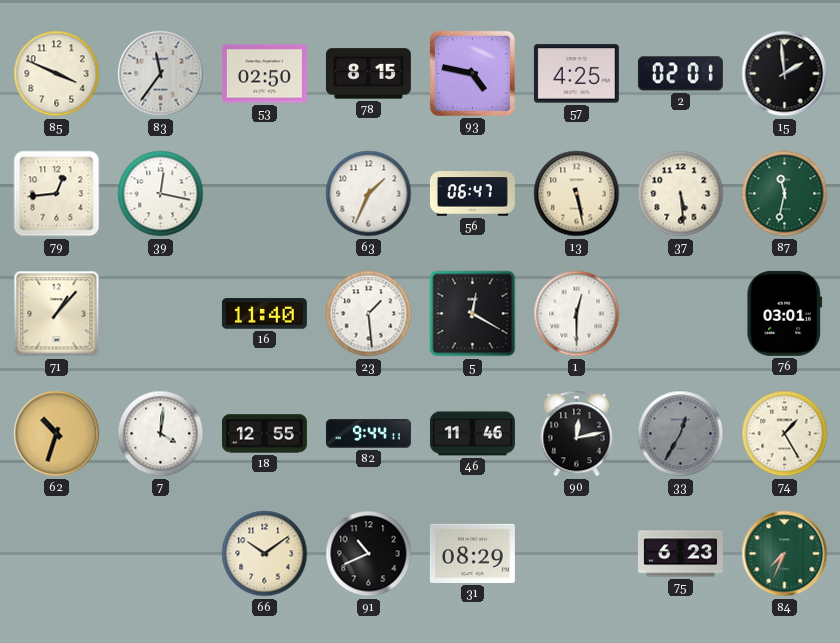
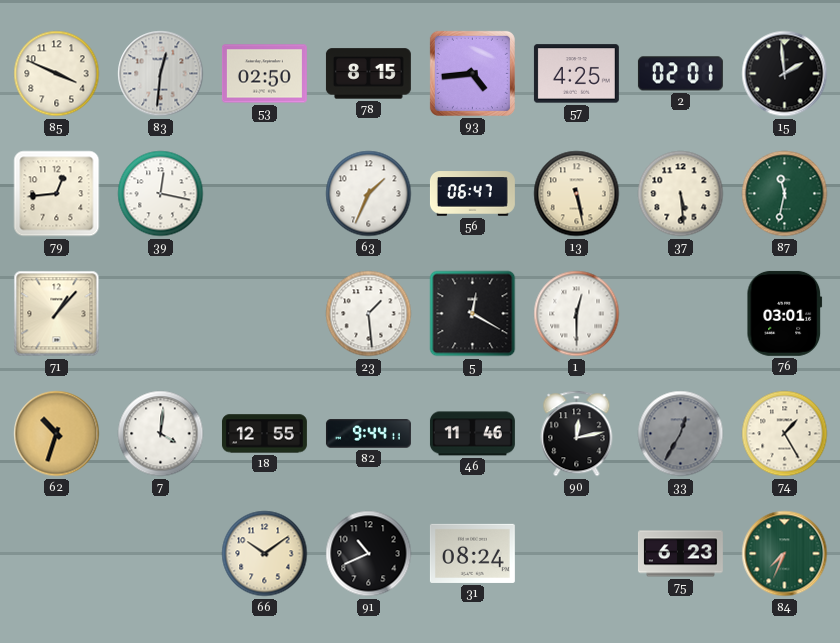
83: 11:36 -> 12:31
93: 4:47 -> 4:44
16: 11:40 -> none
31: 08:29 -> 08:24
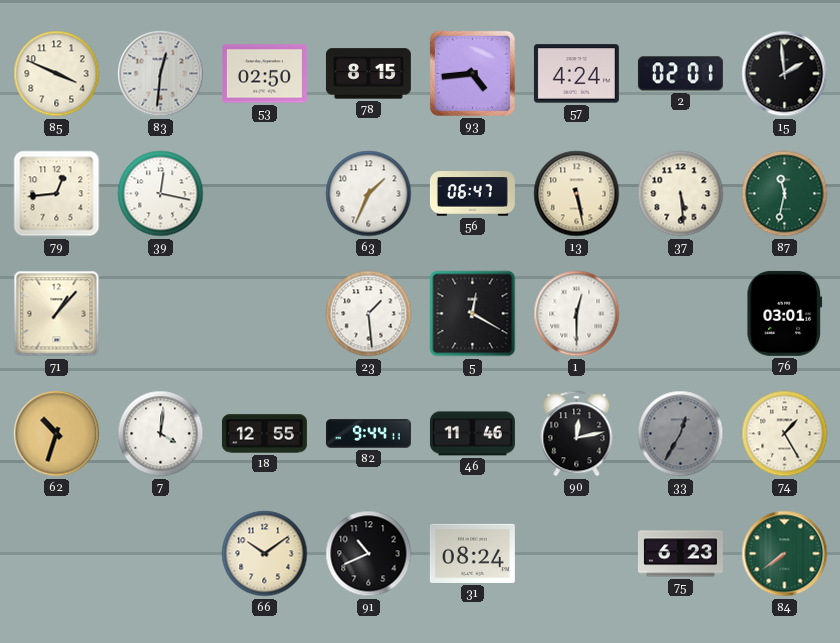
57: 4:25 -> 4:24
84: 7:34 -> 7:39
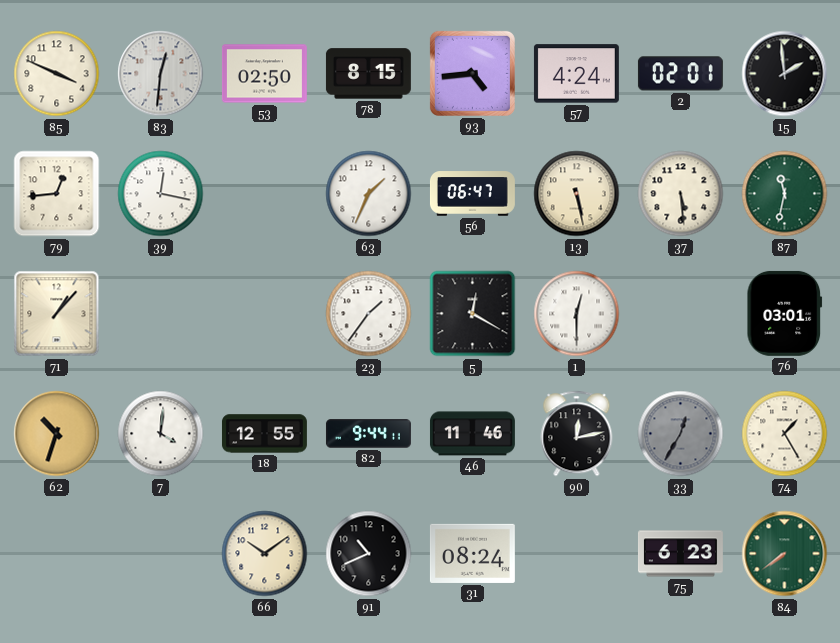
23: 1:29 -> 1:36
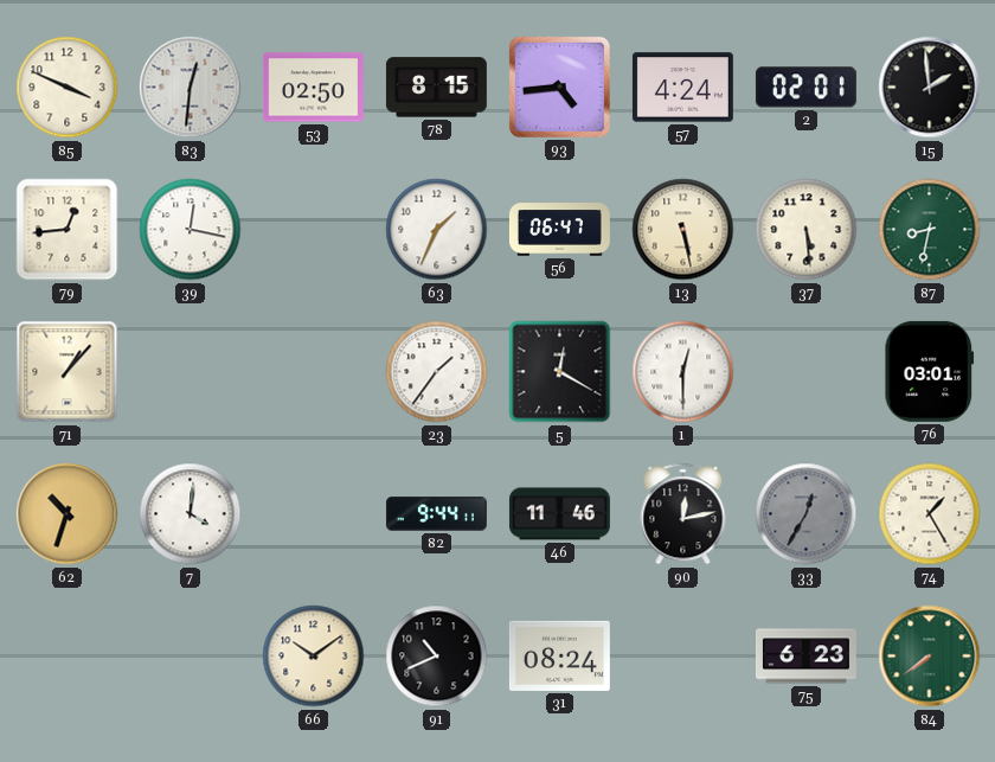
87: 11:32 -> 8:32
18: 12:55 -> none
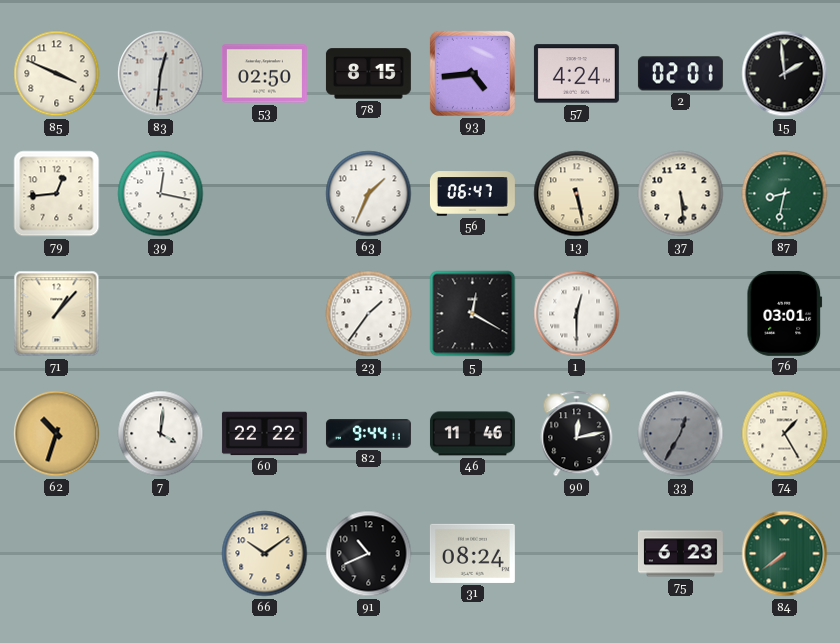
60: none -> 22:22
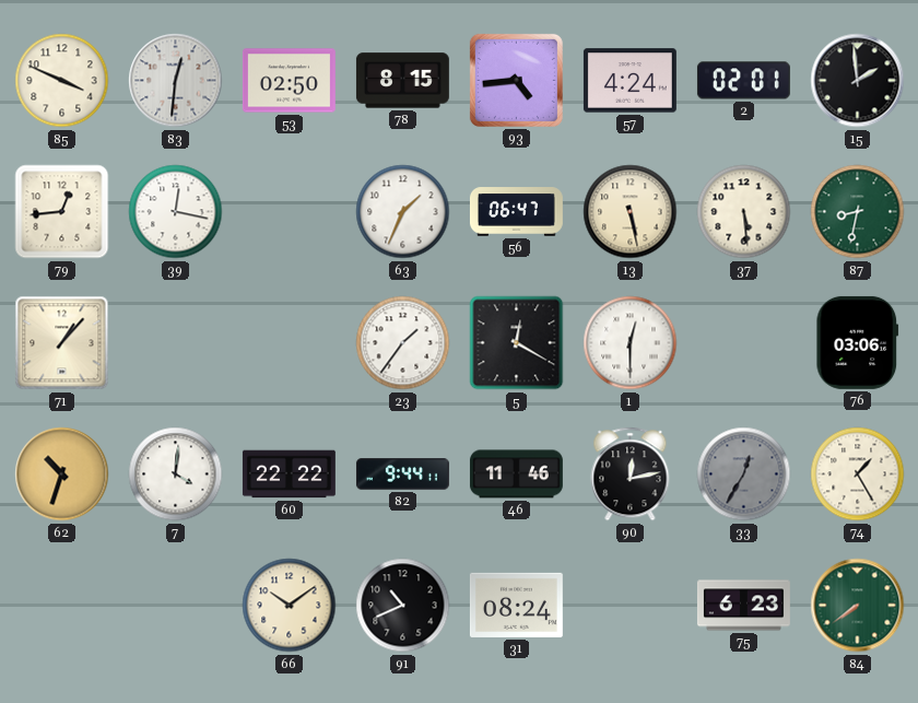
76: 03:01 -> 03:06
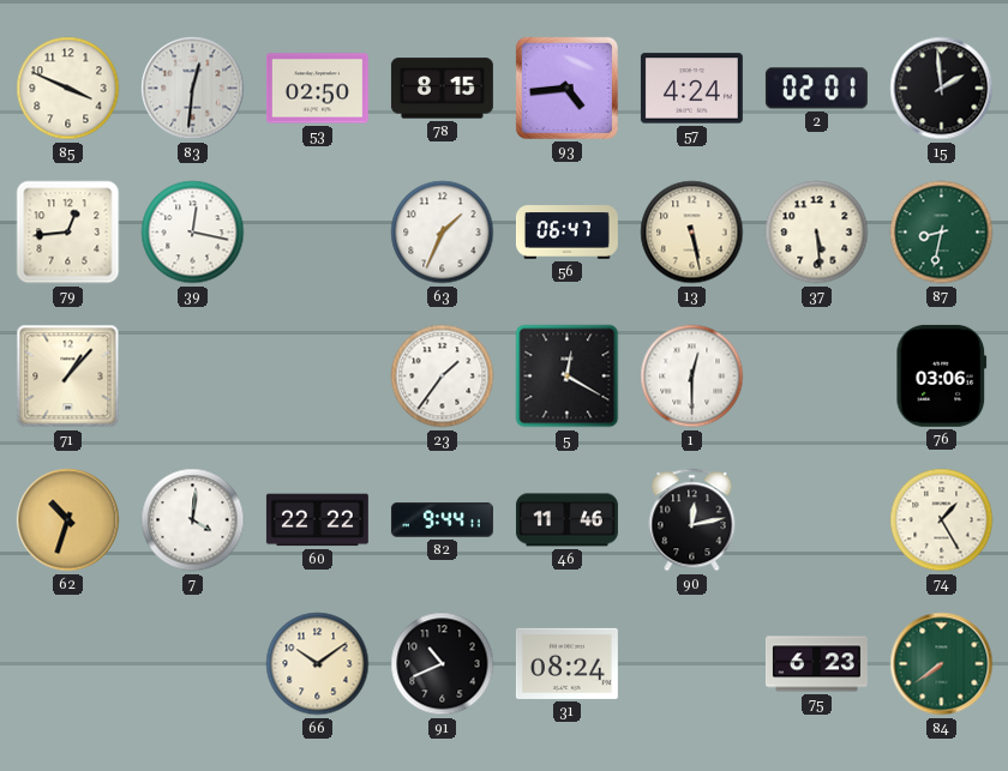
33: 12:35 -> none
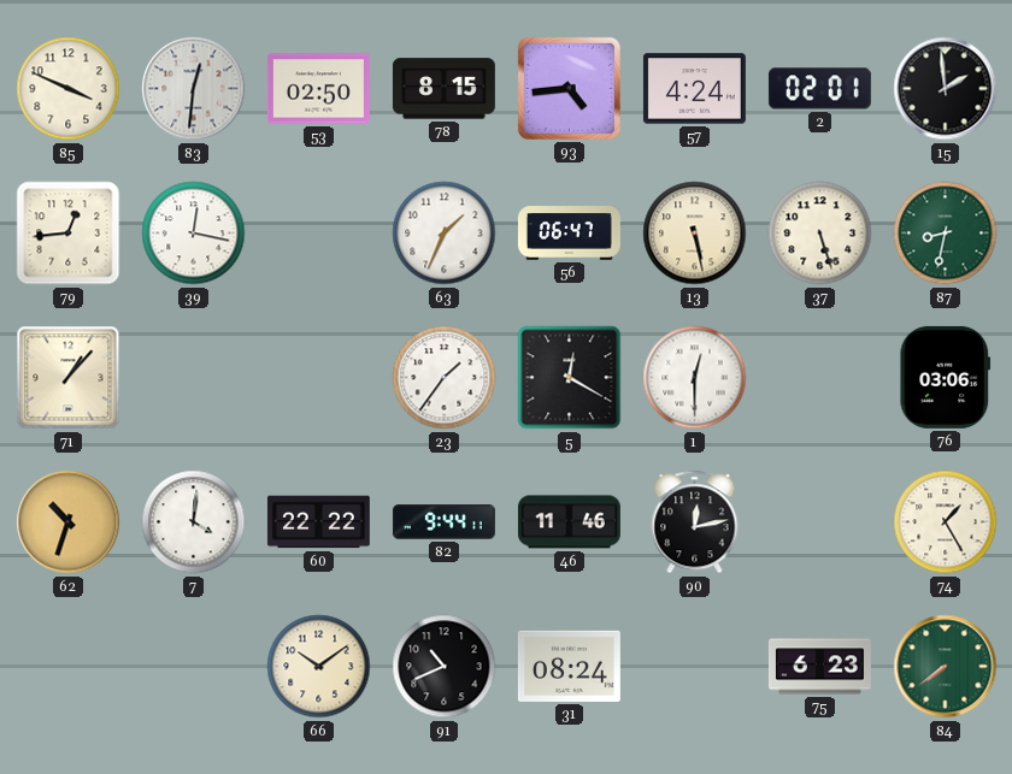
37: 5:29 -> 5:27
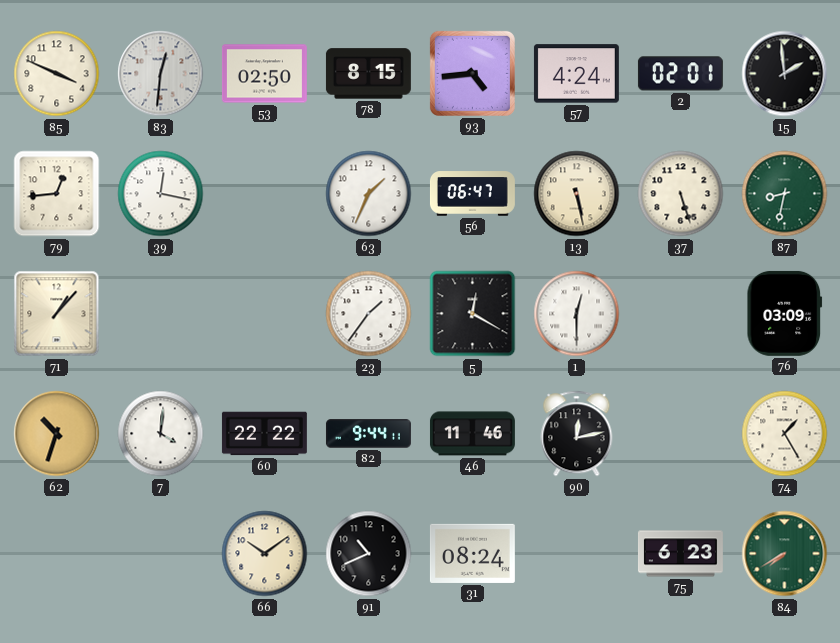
76: 03:06 -> 03:09
84: 7:39 -> 7:40
